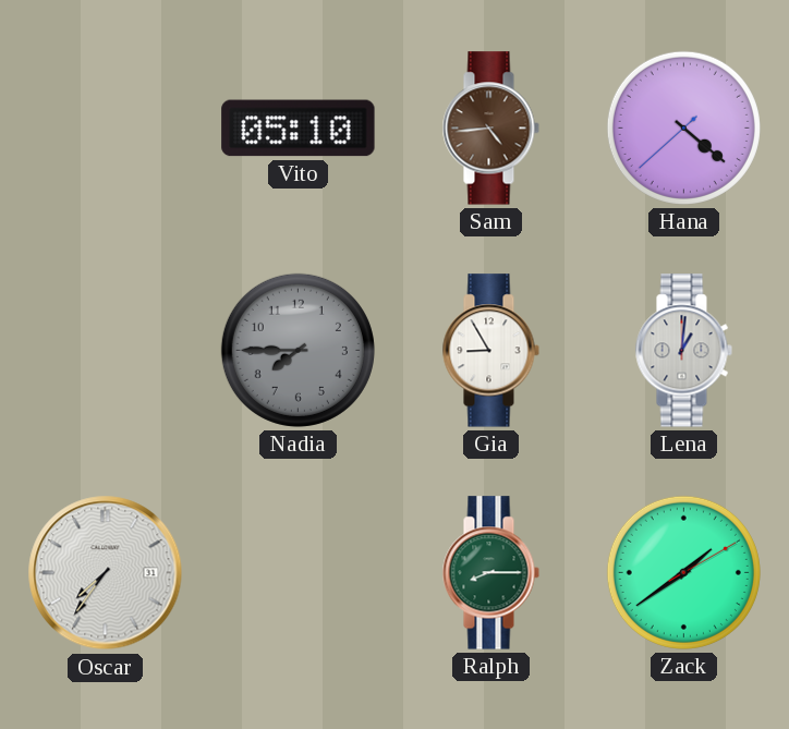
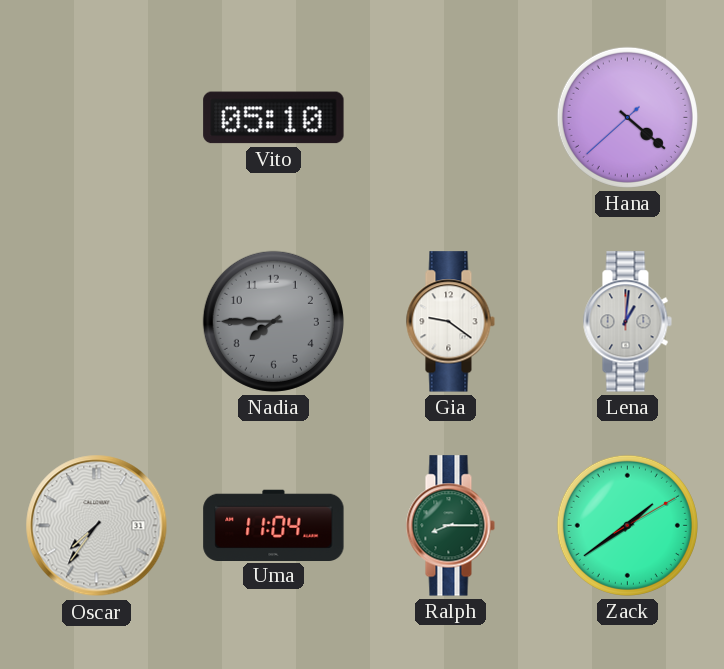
Sam: 4:44 -> none
Gia: 8:55 -> 9:21
Uma: none -> 11:04
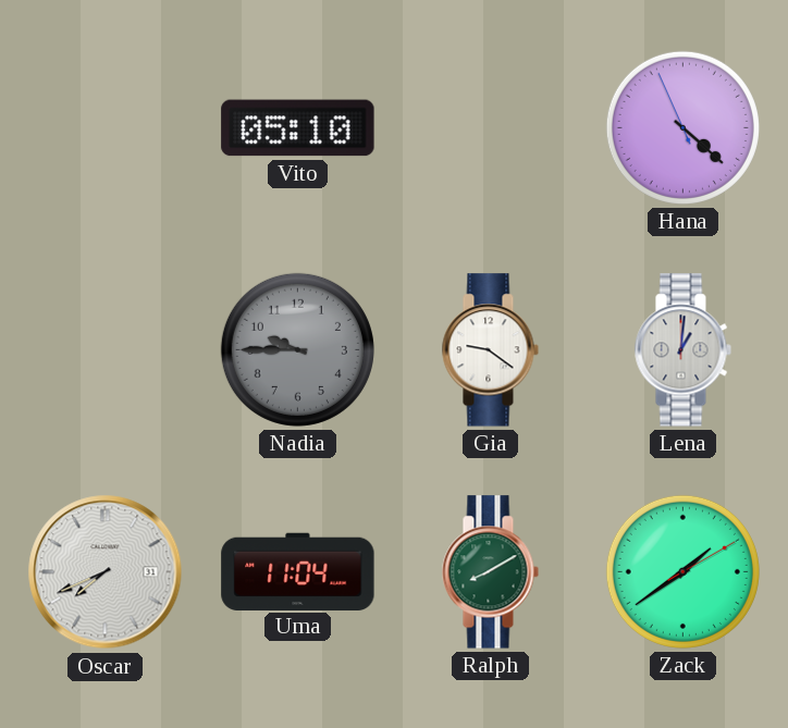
Hana: 4:21:38 -> 4:21:56
Nadia: 7:45 -> 9:45
Oscar: 7:36 -> 7:41
Ralph: 8:15 -> 8:10
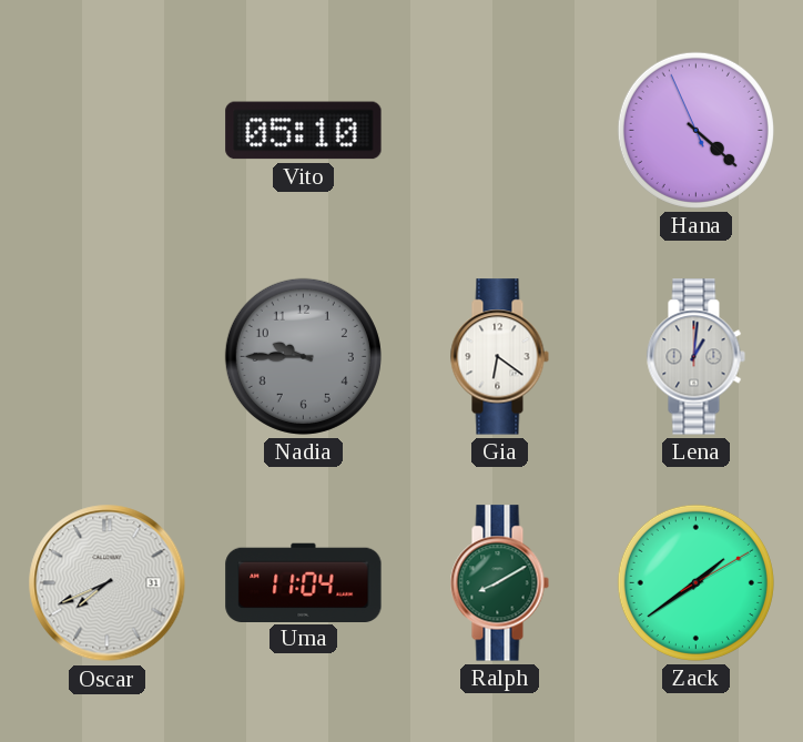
Gia: 9:21 -> 6:21
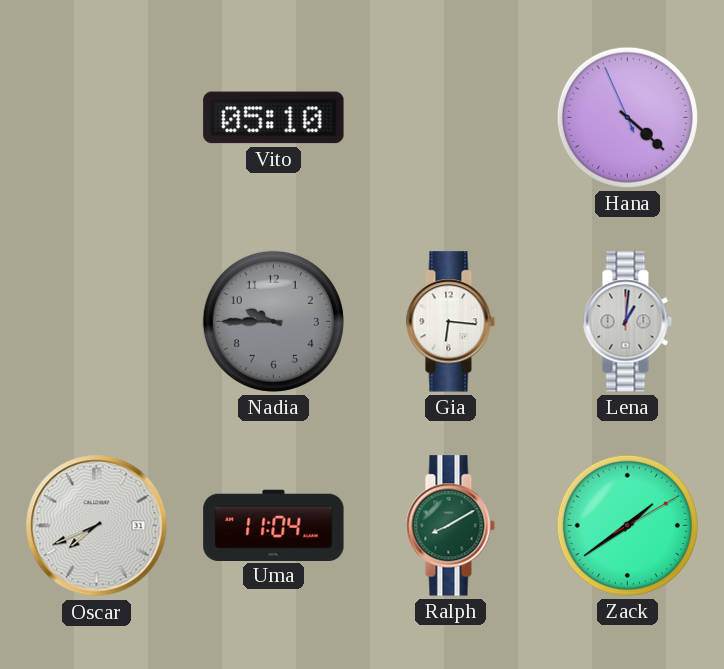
Gia: 6:21 -> 6:16
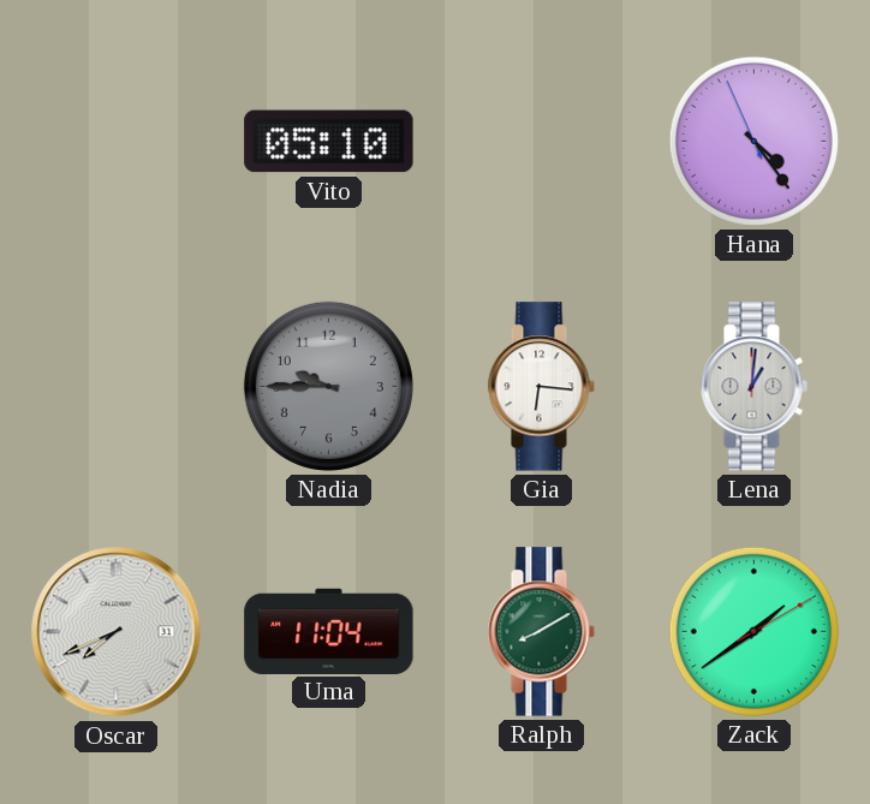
Hana: 4:21 -> 4:23
